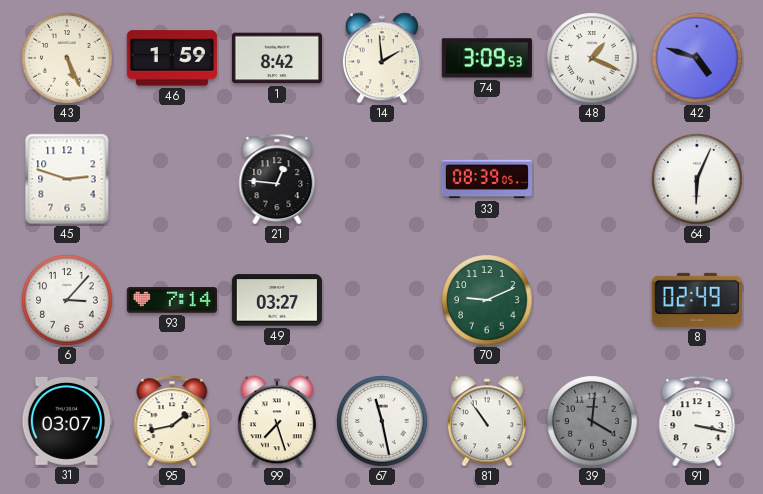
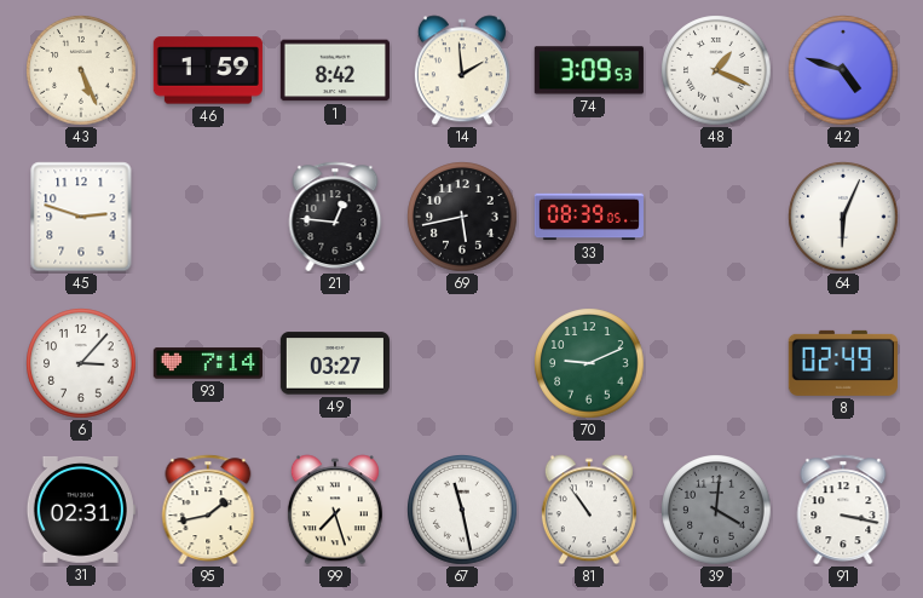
69: none -> 5:43
31: 03:07 -> 02:31
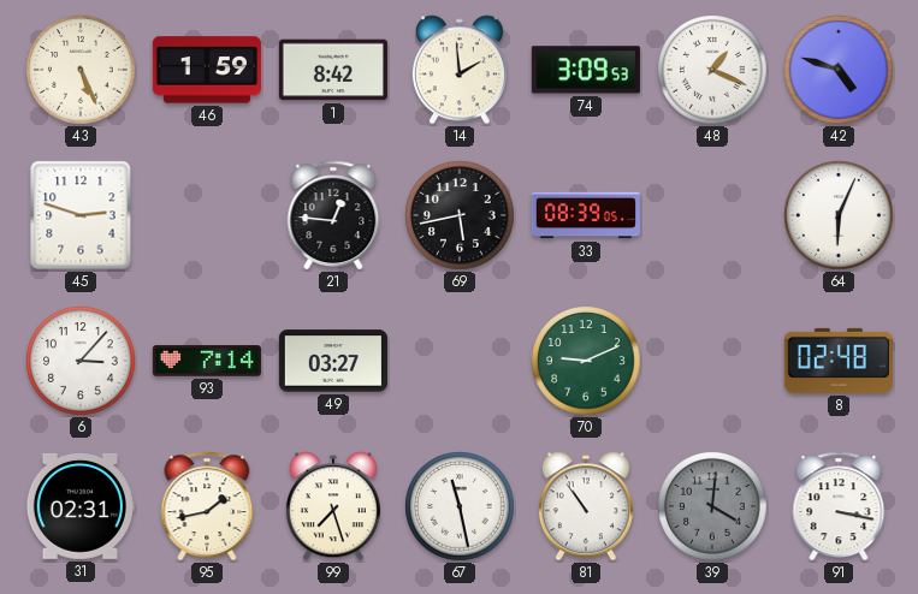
8: 02:49 -> 02:48
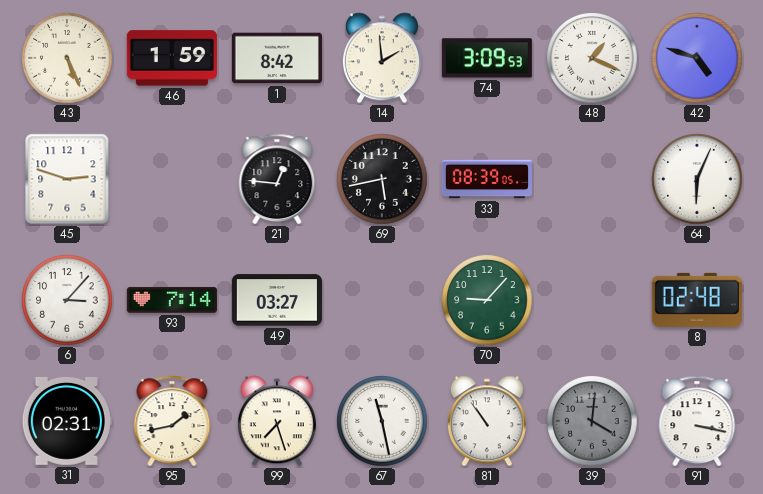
70: 9:11 -> 9:07
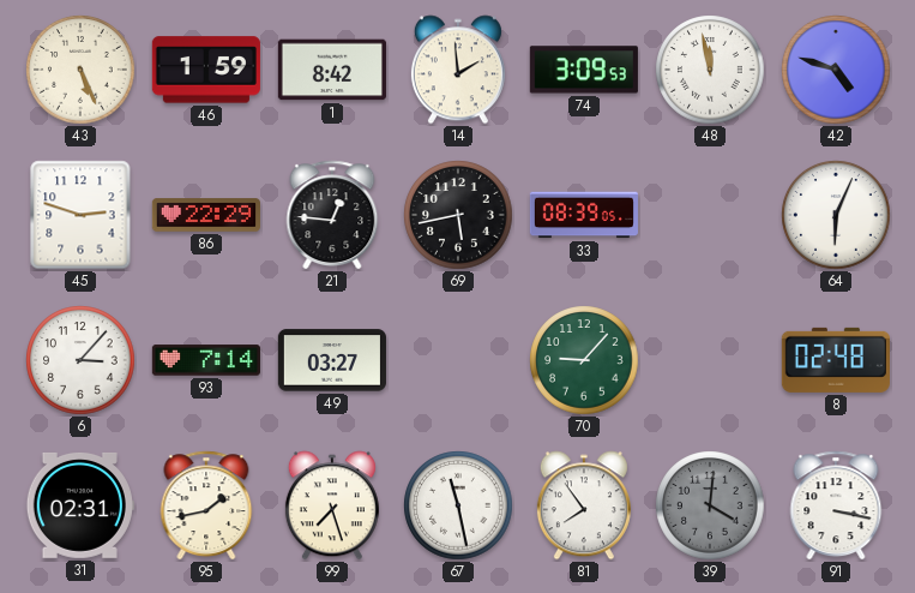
48: 1:19 -> 11:58
86: none -> 22:29
81: 10:54 -> 7:54
